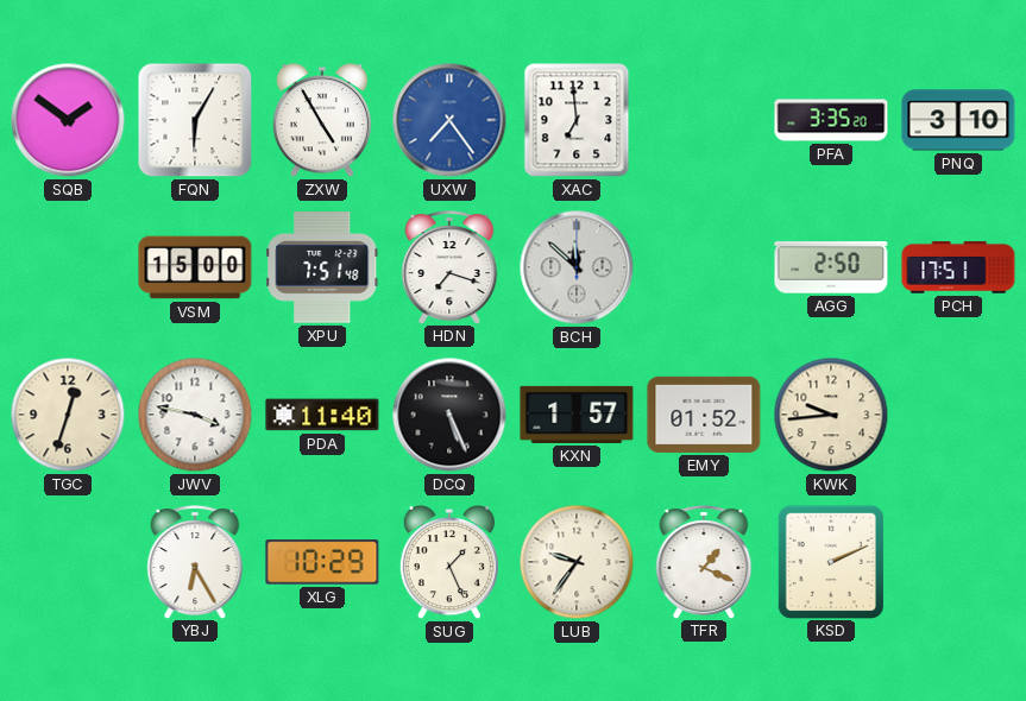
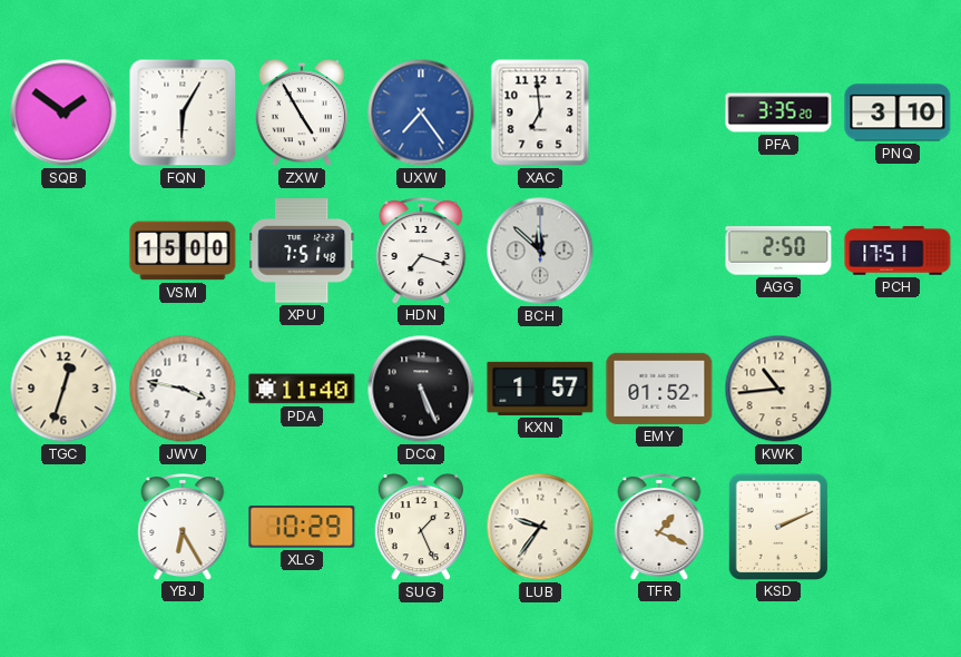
KWK: 9:44 -> 10:44
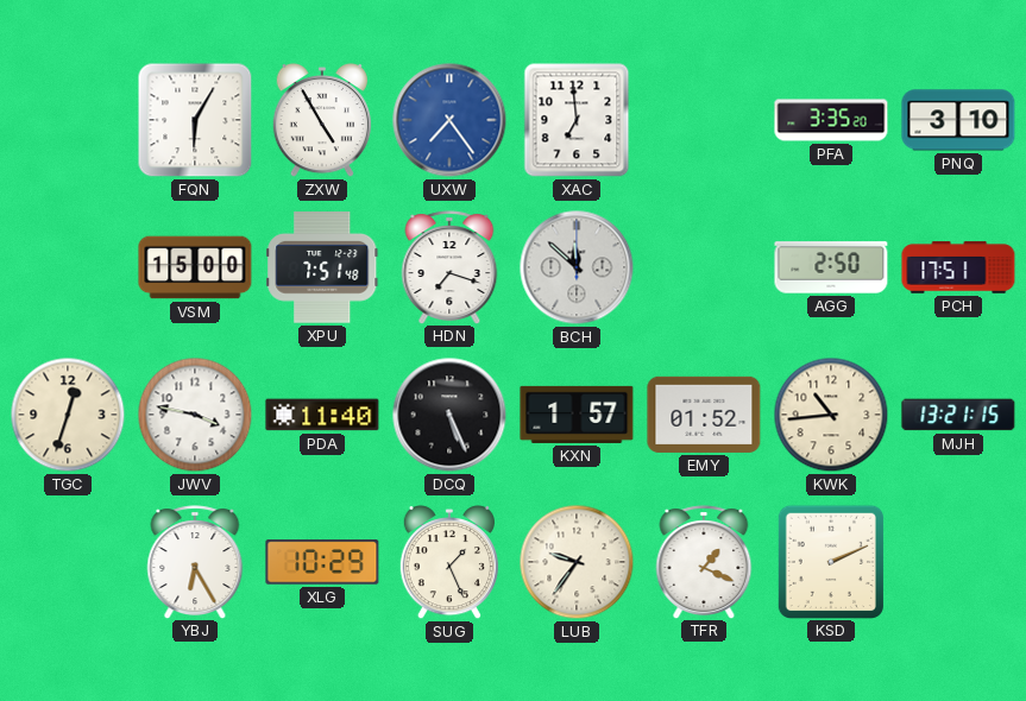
SQB: 1:51 -> none
MJH: none -> 13:21
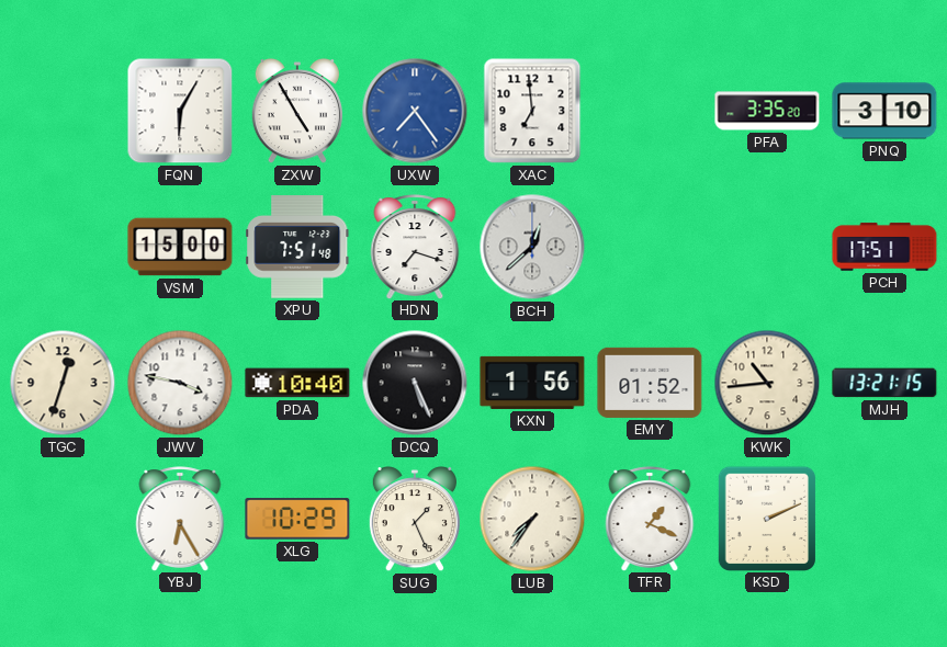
BCH: 11:52 -> 12:38
AGG: 2:50 -> none
PDA: 11:40 -> 10:40
KXN: 1:57 -> 1:56
LUB: 9:36 -> 7:36
